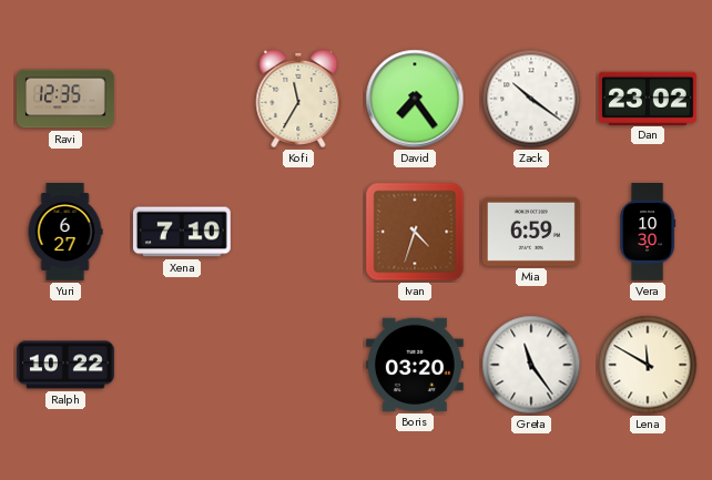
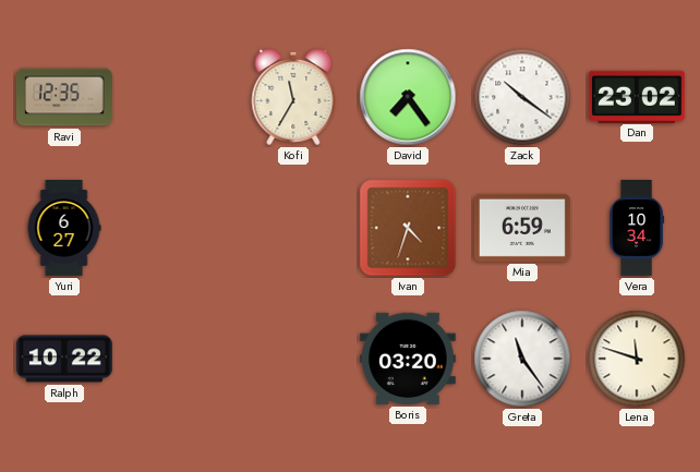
Xena: 7:10 -> none
Vera: 10:30 -> 10:34
Lena: 11:50 -> 11:48
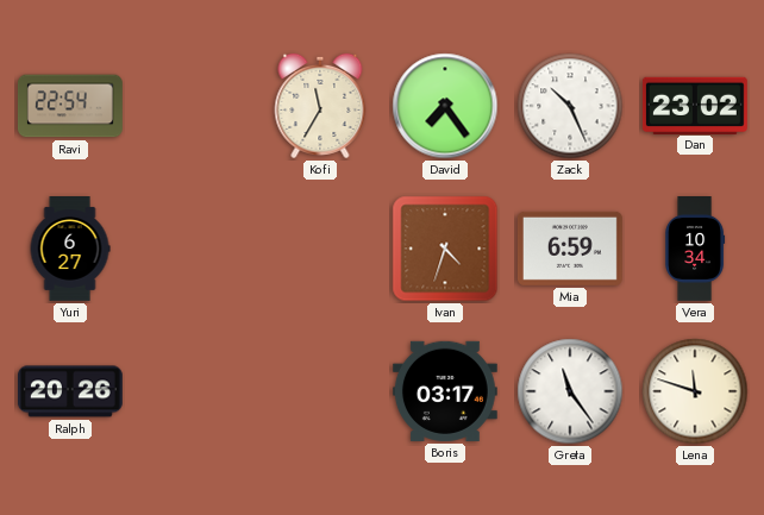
Ravi: 12:35 -> 22:54
Zack: 10:21 -> 10:26
Ralph: 10:22 -> 20:26
Boris: 03:20 -> 03:17
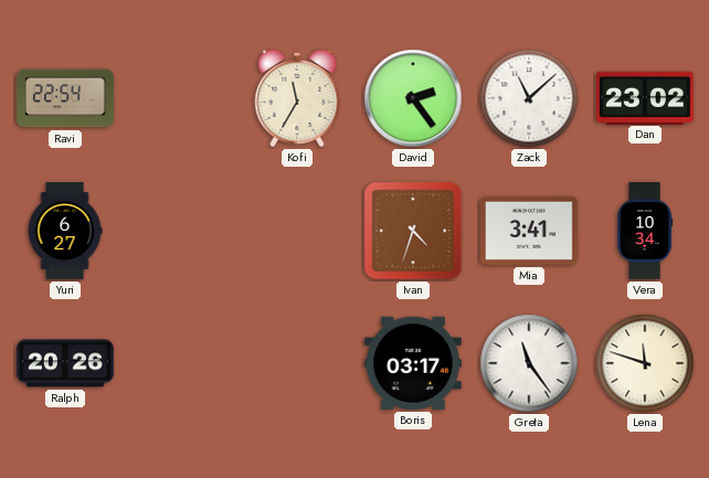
David: 7:24 -> 2:24
Zack: 10:26 -> 11:08
Mia: 6:59 -> 3:41
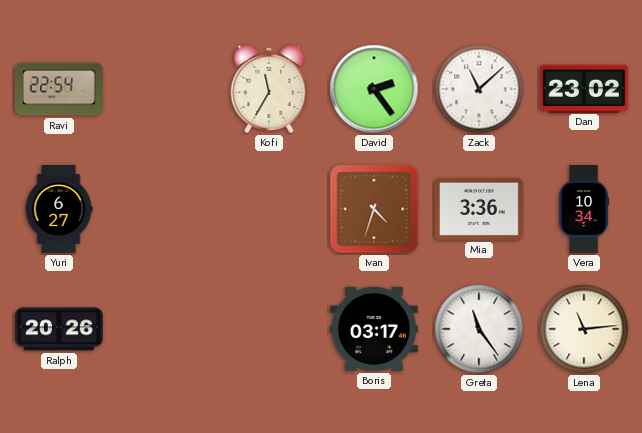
Mia: 3:41 -> 3:36
Lena: 11:48 -> 11:14
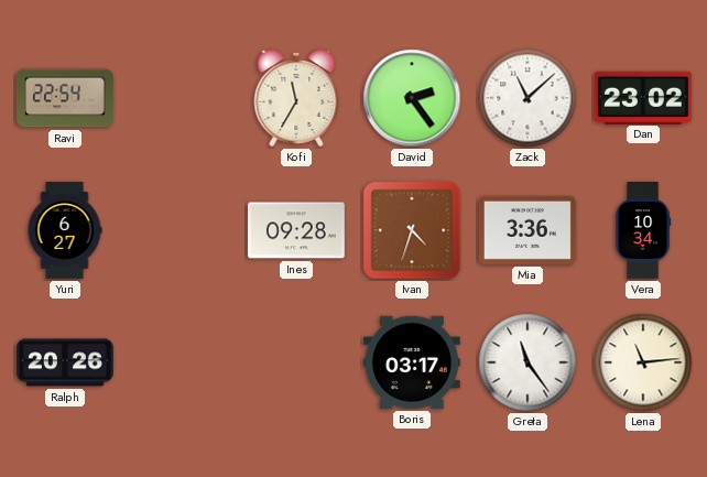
Ines: none -> 09:28
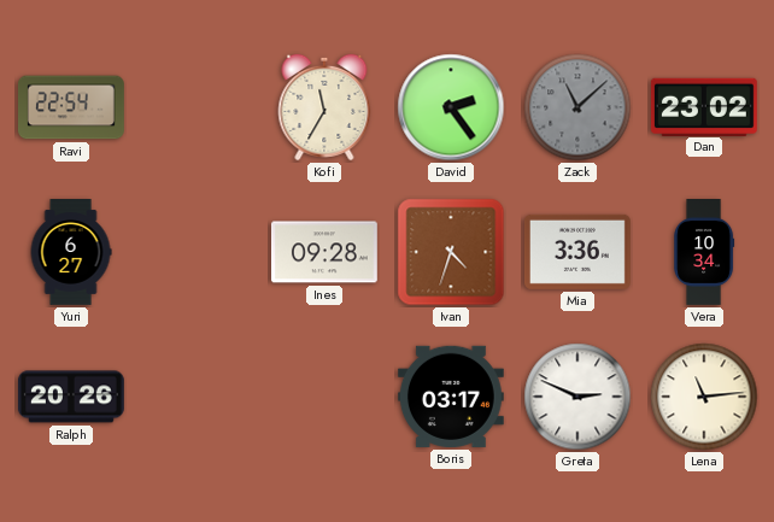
Zack dial: white -> grey
Greta: 11:24 -> 2:49
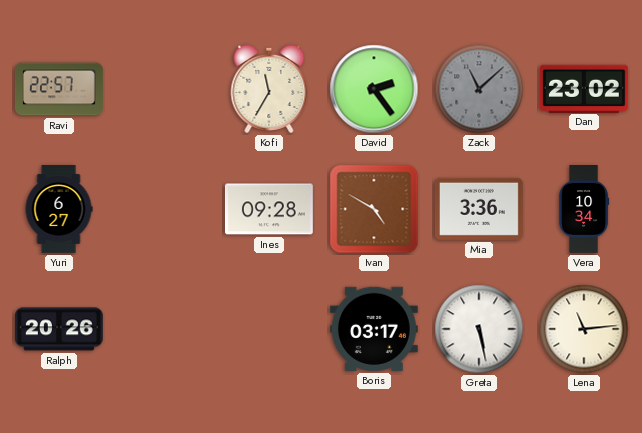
Ravi: 22:54 -> 22:57
Ivan: 4:33 -> 4:50
Greta: 2:49 -> 5:28
